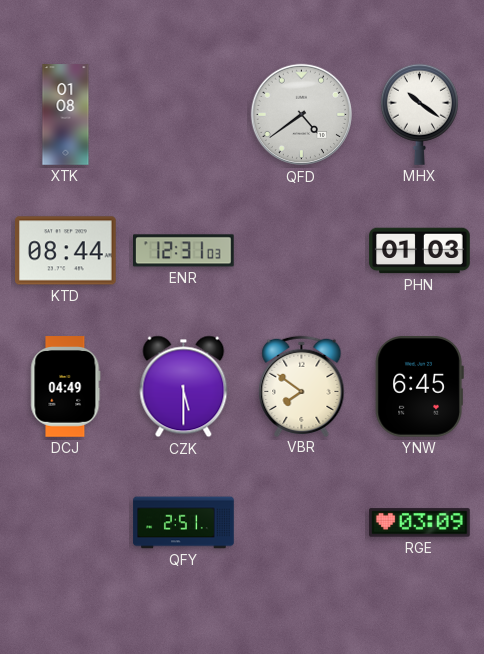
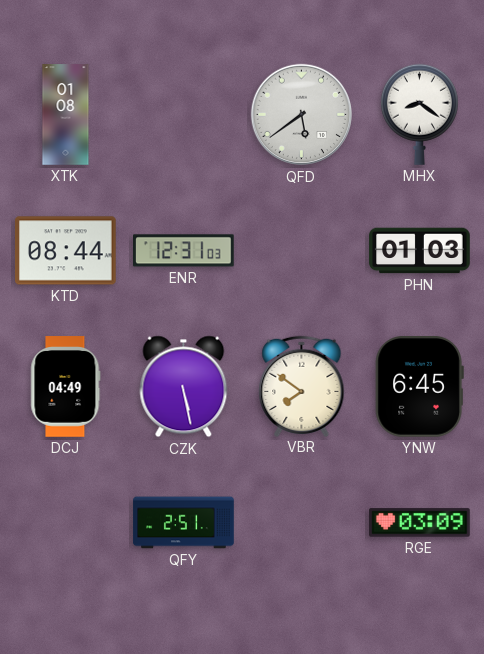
QFD: 4:39 -> 5:39
MHX: 10:21 -> 8:21
CZK: 5:30 -> 5:28
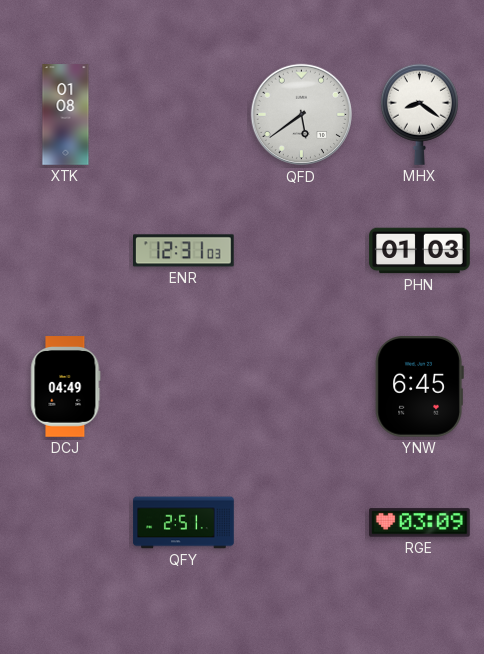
KTD: 08:44 -> none
CZK: 5:28 -> none
VBR: 7:51 -> none
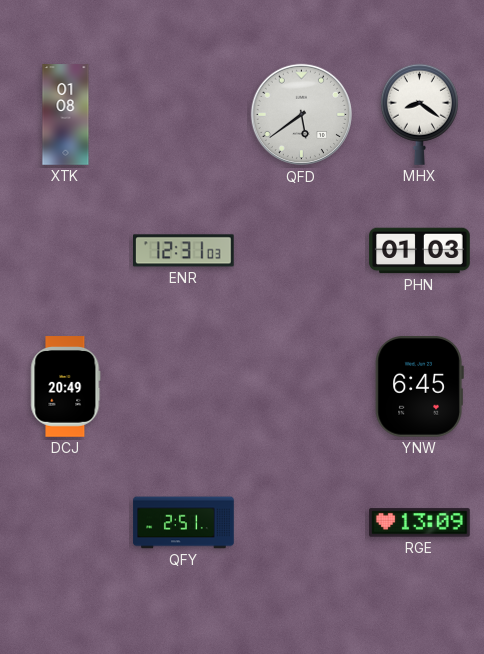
DCJ: 04:49 -> 20:49
RGE: 03:09 -> 13:09
